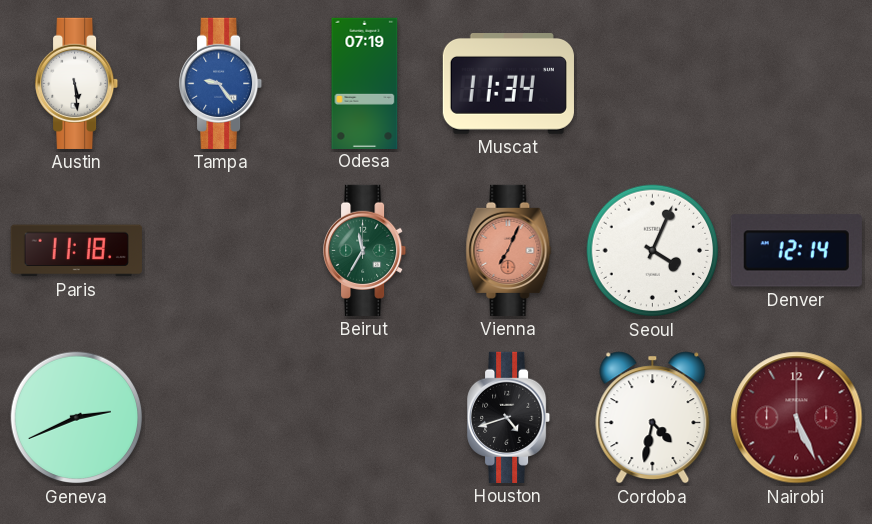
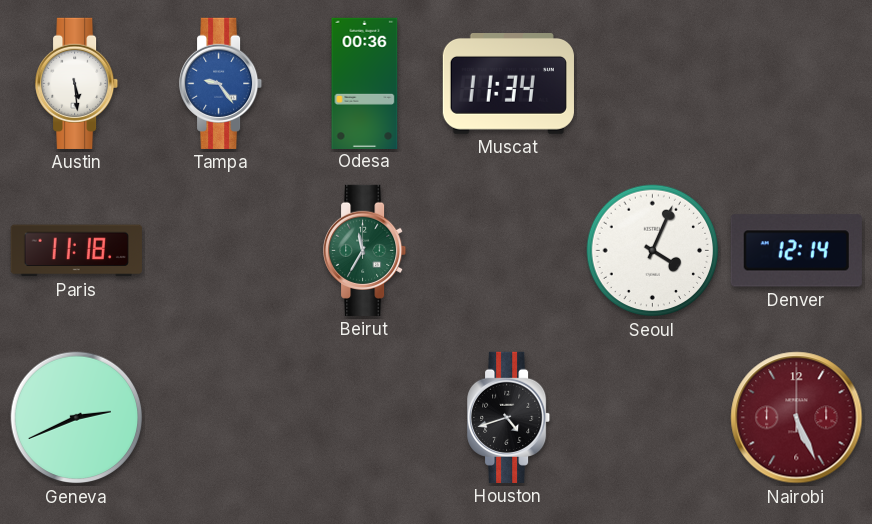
Odesa: 07:19 -> 00:36
Vienna: 7:04 -> none
Cordoba: 4:32 -> none
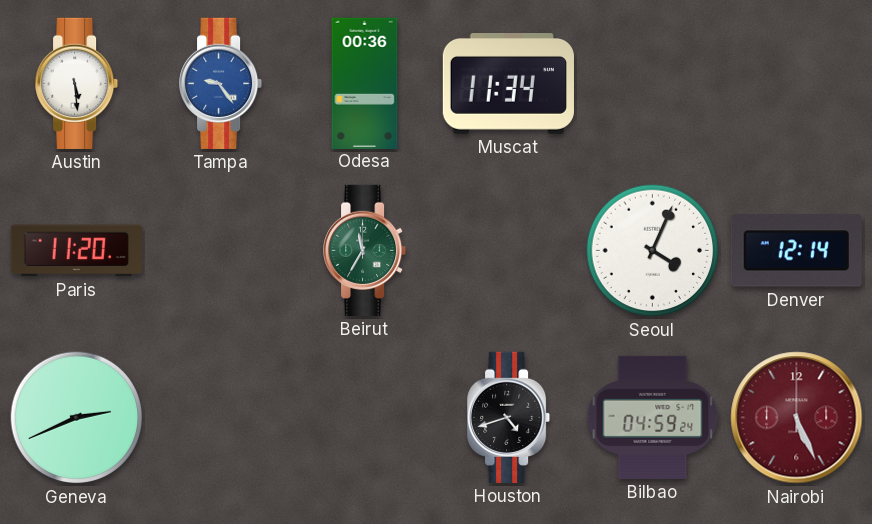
Paris: 11:18 -> 11:20
Bilbao: none -> 04:59
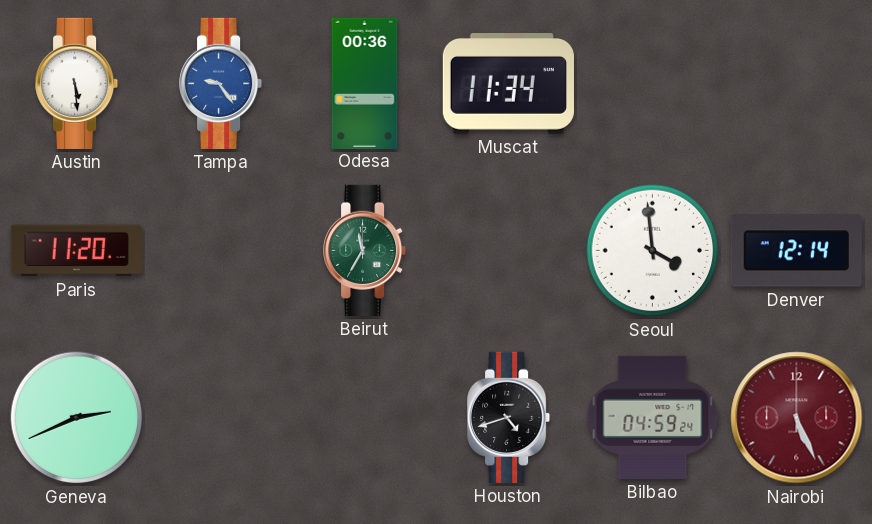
Seoul: 4:04 -> 3:59
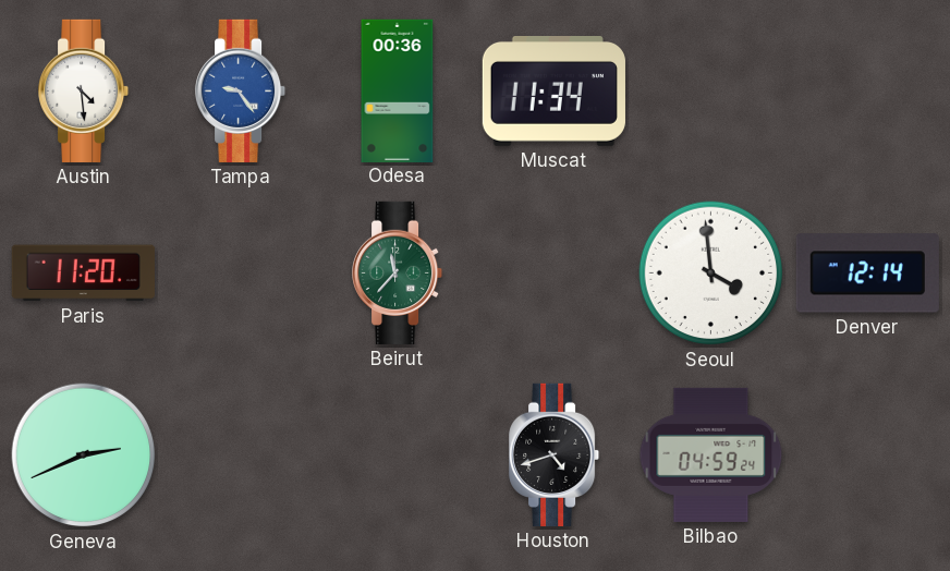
Austin: 5:29 -> 4:29
Beirut: 11:35 -> 11:37
Nairobi: 5:26 -> none
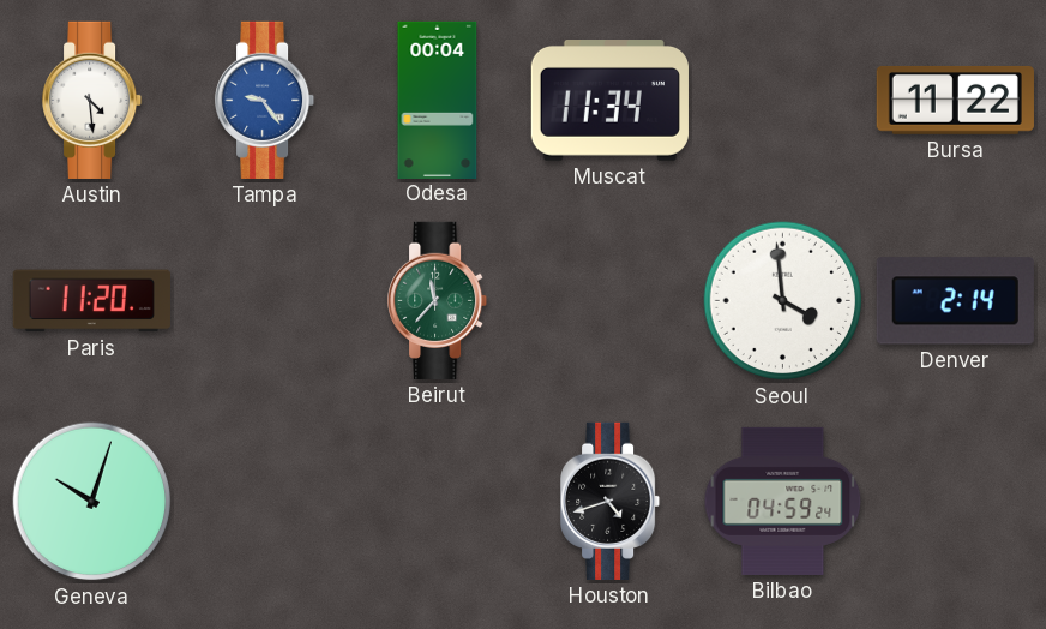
Odesa: 00:36 -> 00:04
Bursa: none -> 11:22
Denver: 12:14 -> 2:14
Geneva: 2:41 -> 10:03
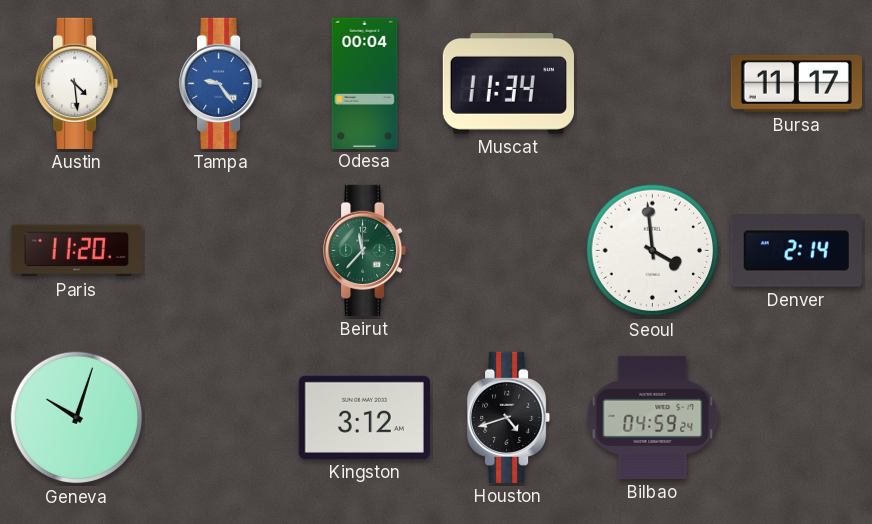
Bursa: 11:22 -> 11:17
Kingston: none -> 3:12
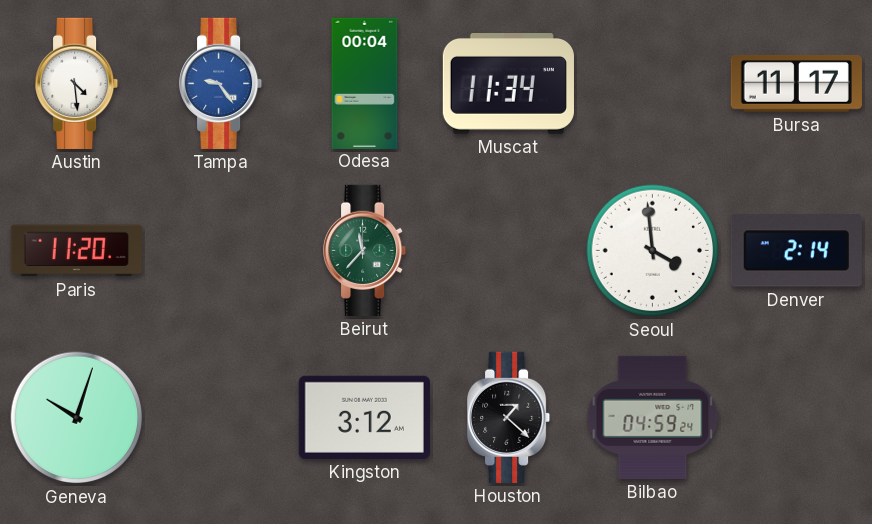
Houston: 4:42 -> 1:22
